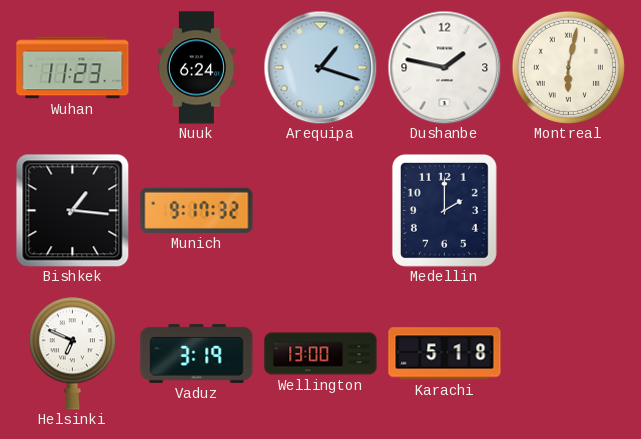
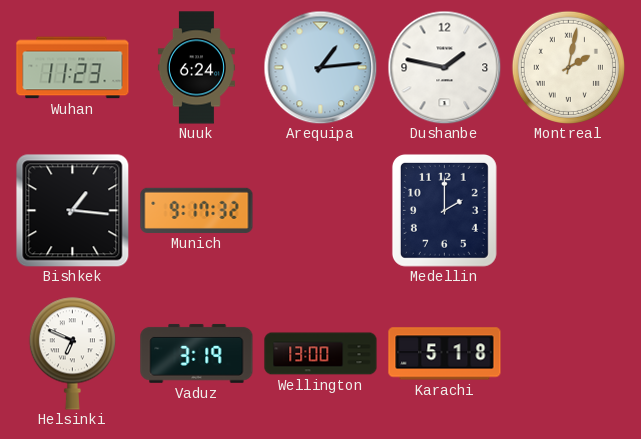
Arequipa: 1:18 -> 1:14
Montreal: 6:02 -> 2:02
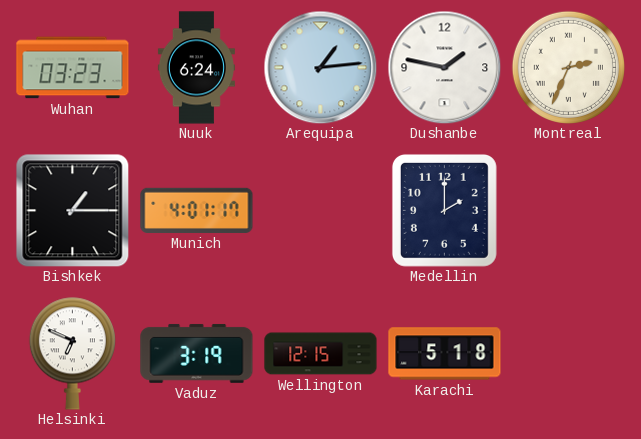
Wuhan: 11:23 -> 03:23
Montreal: 2:02 -> 2:34
Bishkek: 1:16 -> 1:15
Munich: 9:17 -> 4:01
Wellington: 13:00 -> 12:15
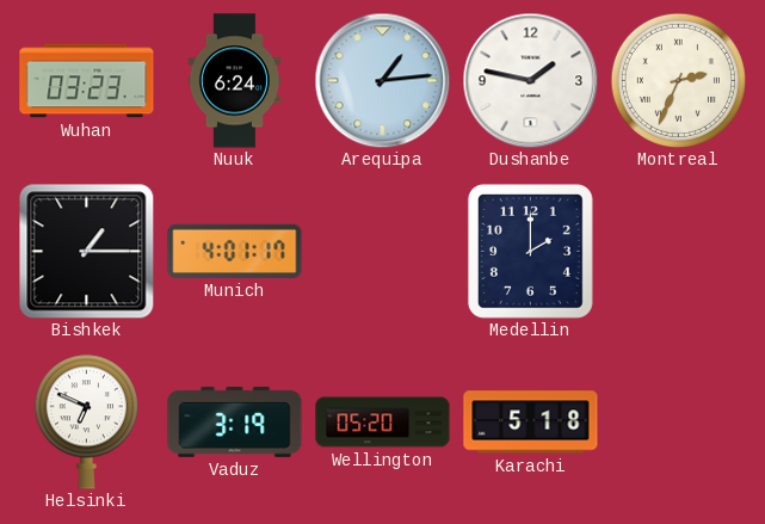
Wellington: 12:15 -> 05:20
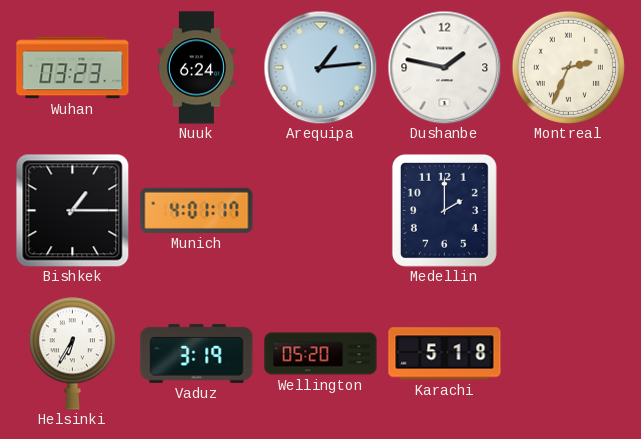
Helsinki: 6:49 -> 6:35
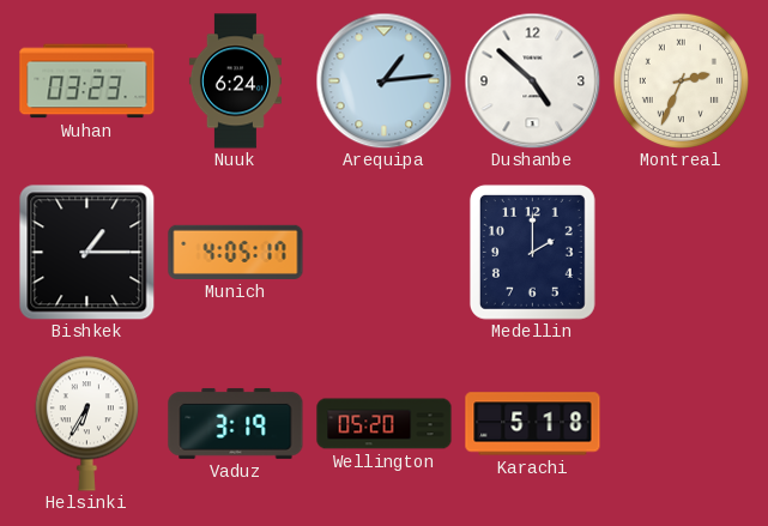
Dushanbe: 1:47 -> 4:52
Munich: 4:01 -> 4:05
